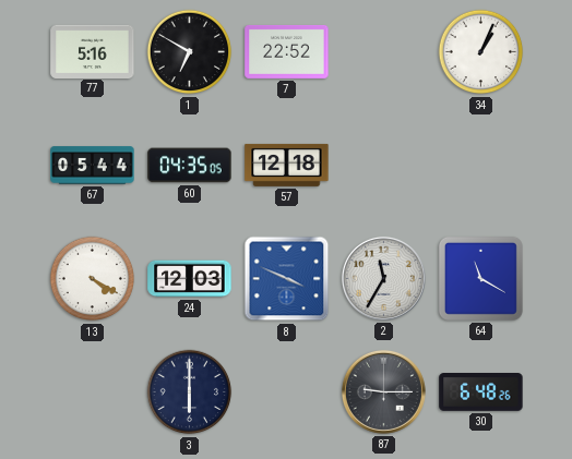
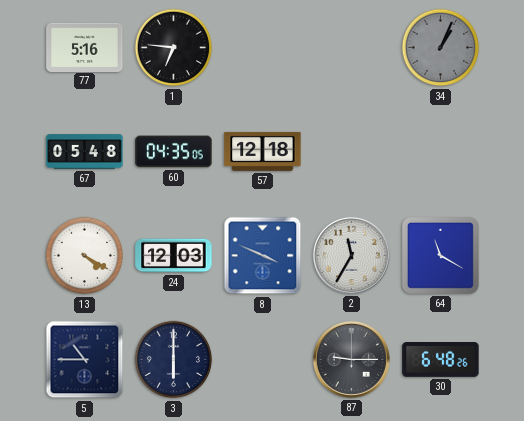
1: 6:50 -> 6:46
7: 22:52 -> none
34 dial: white -> grey
67: 05:44 -> 05:48
5: none -> 10:45
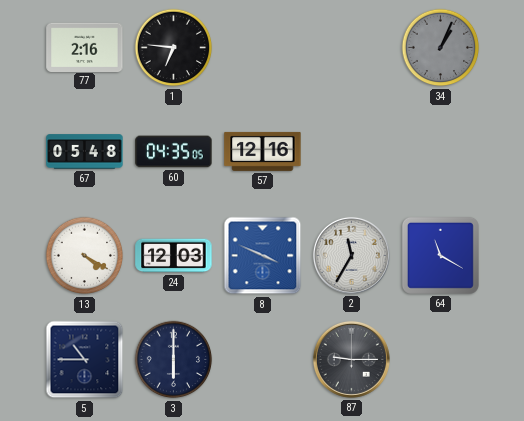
77: 5:16 -> 2:16
57: 12:18 -> 12:16
30: 6:48 -> none
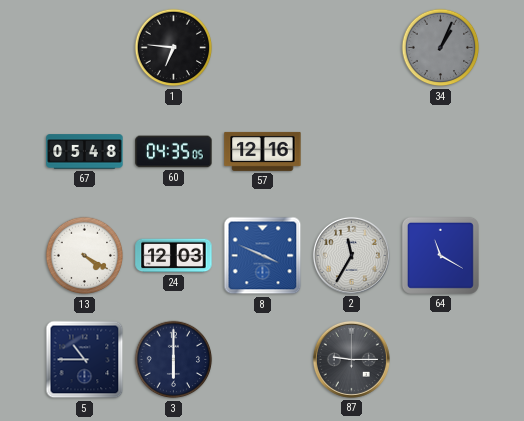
77: 2:16 -> none
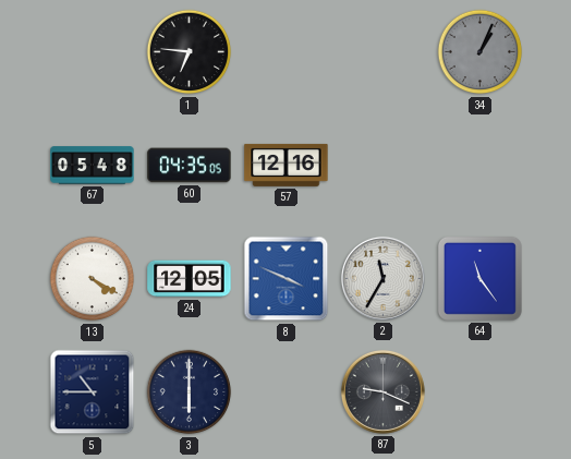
24: 12:03 -> 12:05
64: 11:20 -> 11:24
87: 9:15 -> 9:19
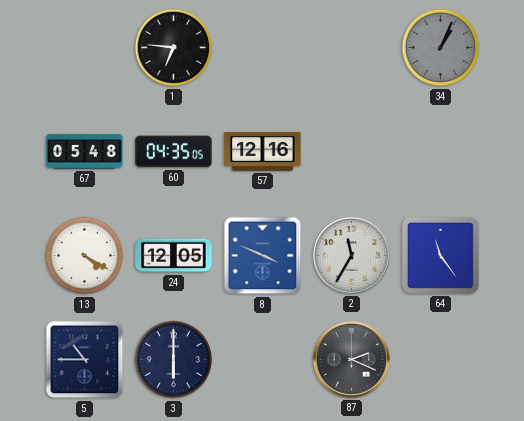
87: 9:19 -> 2:19
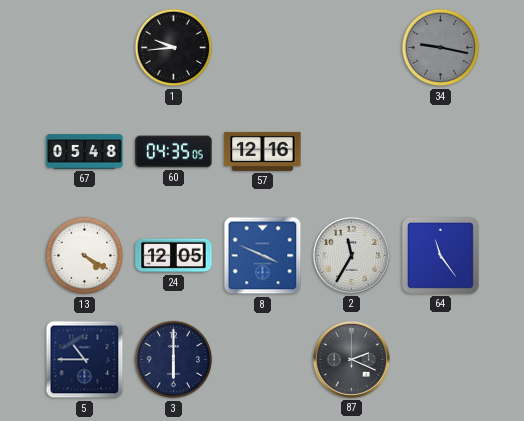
1: 6:46 -> 9:44
34: 1:04 -> 9:17
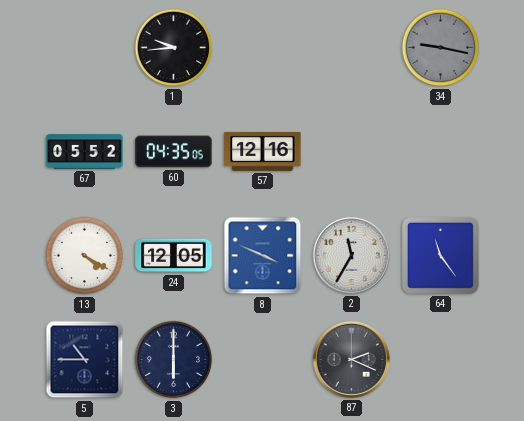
67: 05:48 -> 05:52
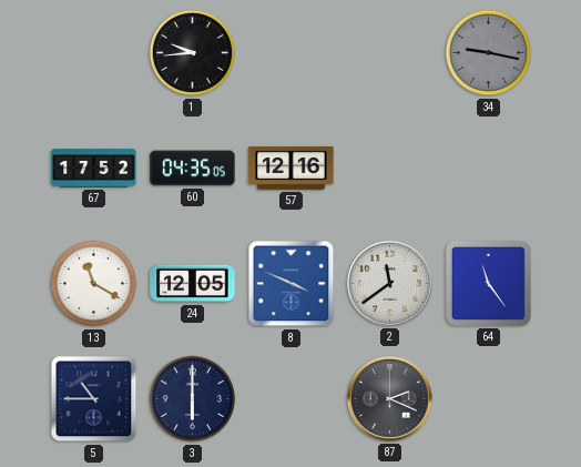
67: 05:52 -> 17:52
13: 4:20 -> 11:20
2: 11:35 -> 11:39
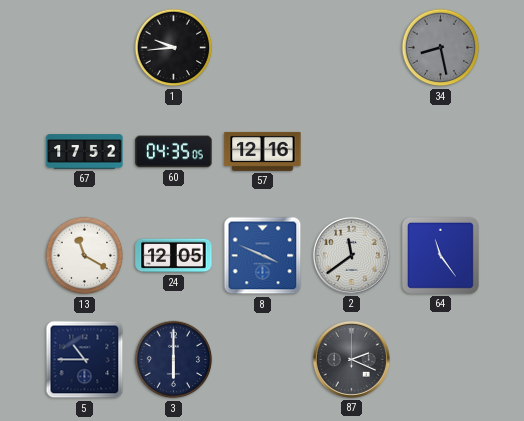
34: 9:17 -> 8:28
